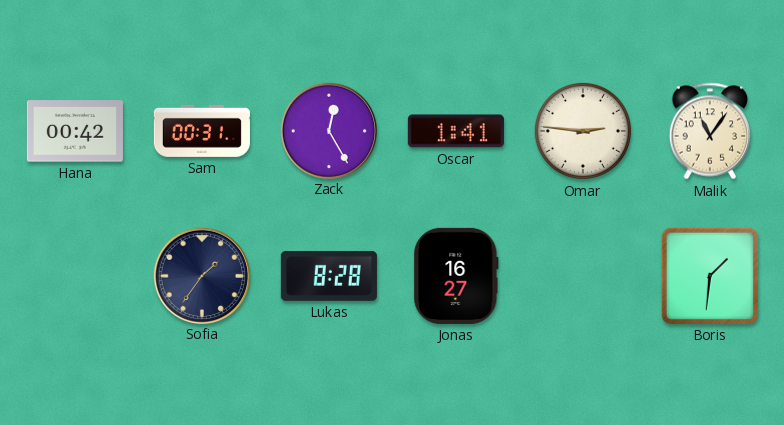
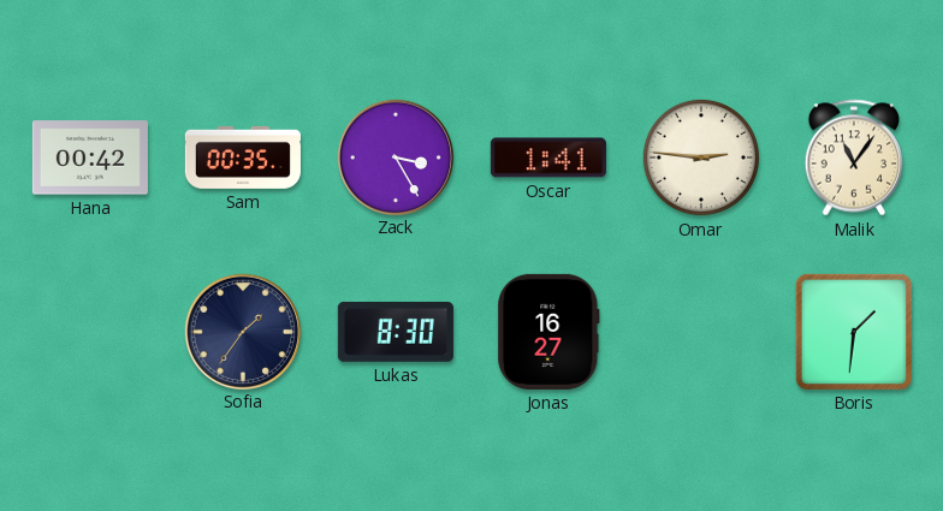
Sam: 00:31 -> 00:35
Zack: 12:25 -> 3:25
Lukas: 8:28 -> 8:30
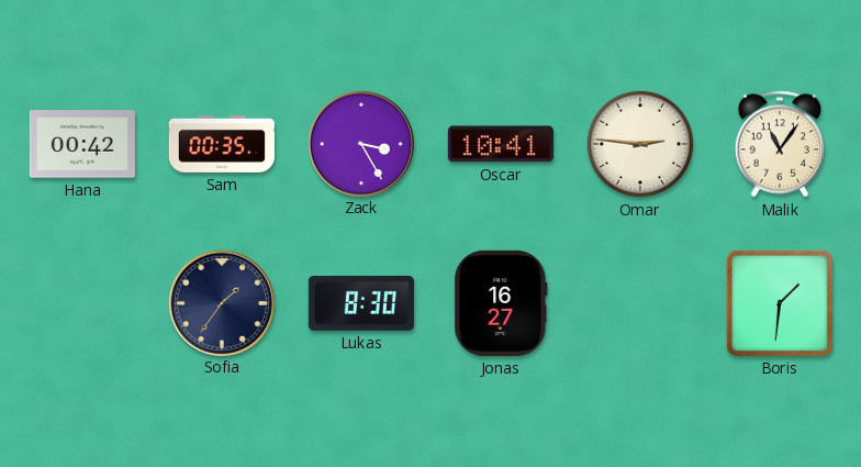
Oscar: 1:41 -> 10:41
